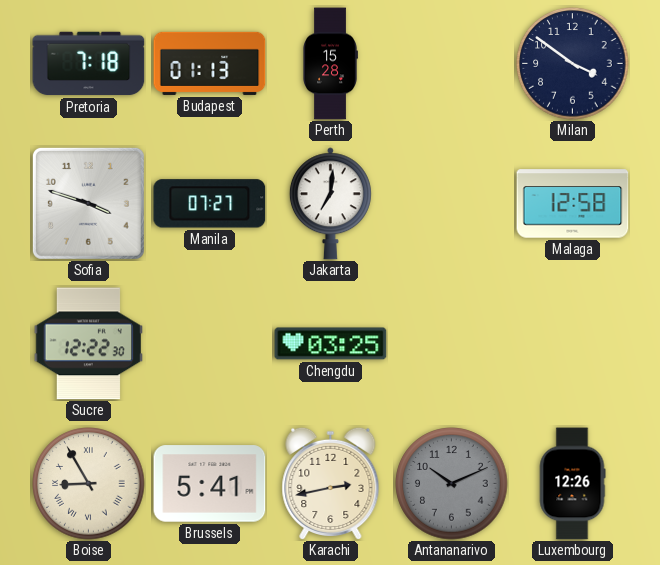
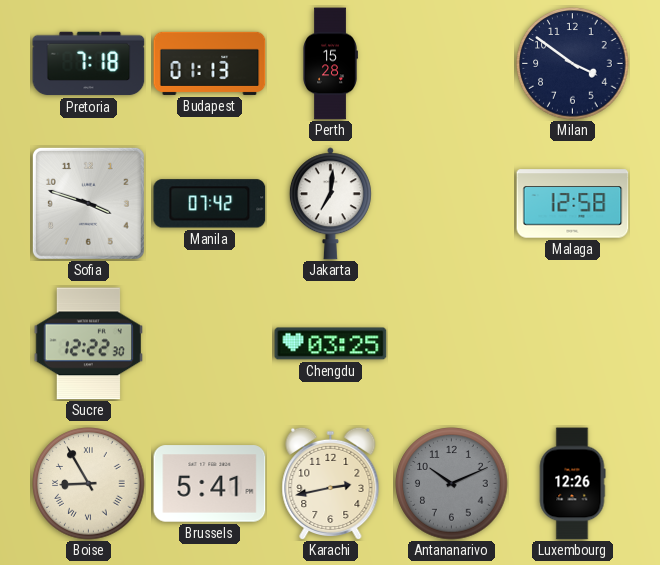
Manila: 07:27 -> 07:42
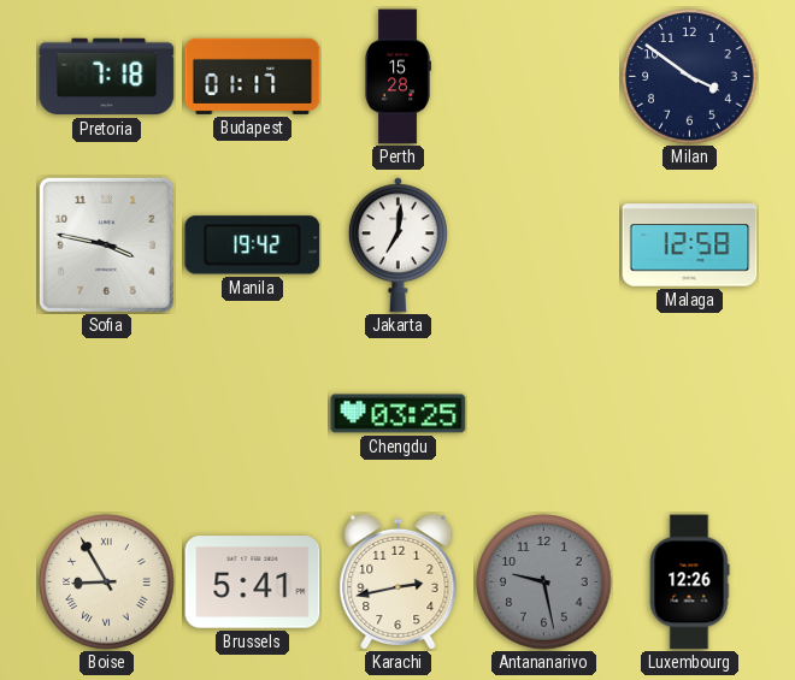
Budapest: 01:13 -> 01:17
Sofia: 3:48 -> 3:47
Manila: 07:42 -> 19:42
Sucre: 12:22 -> none
Antananarivo: 10:11 -> 9:28
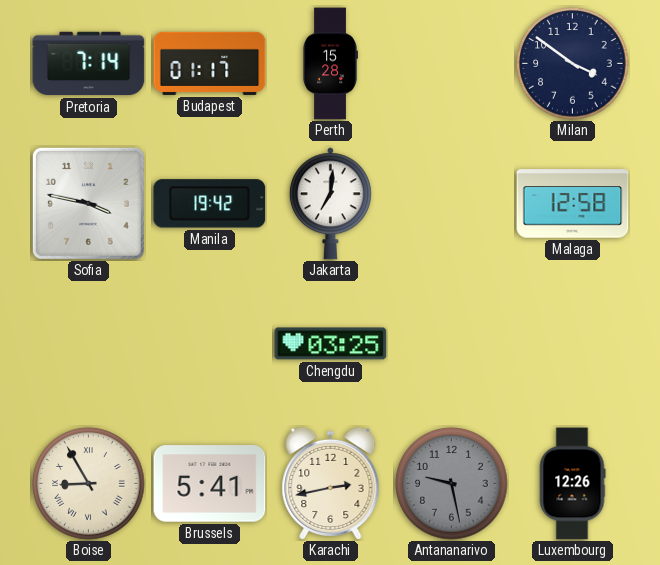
Pretoria: 7:18 -> 7:14
